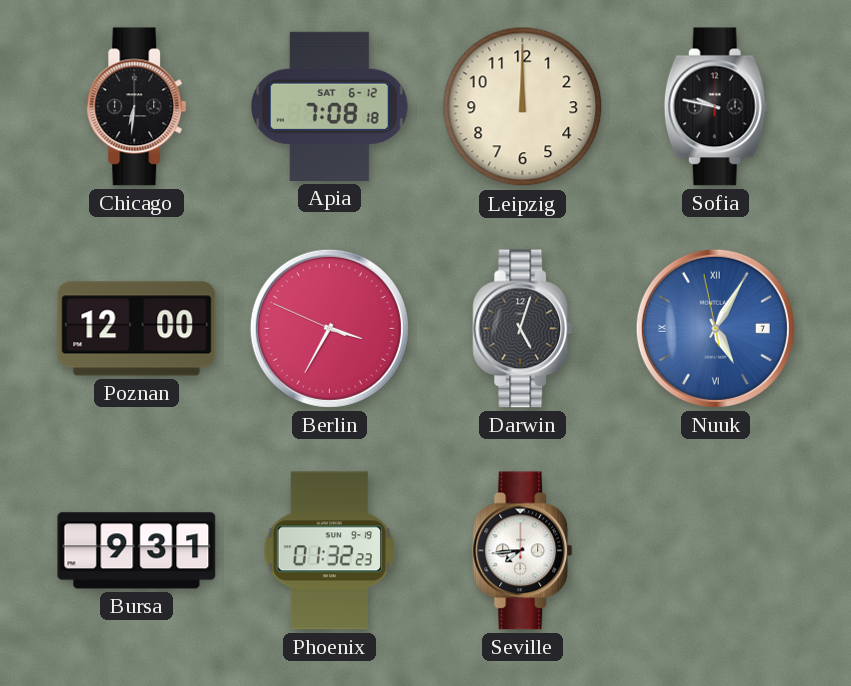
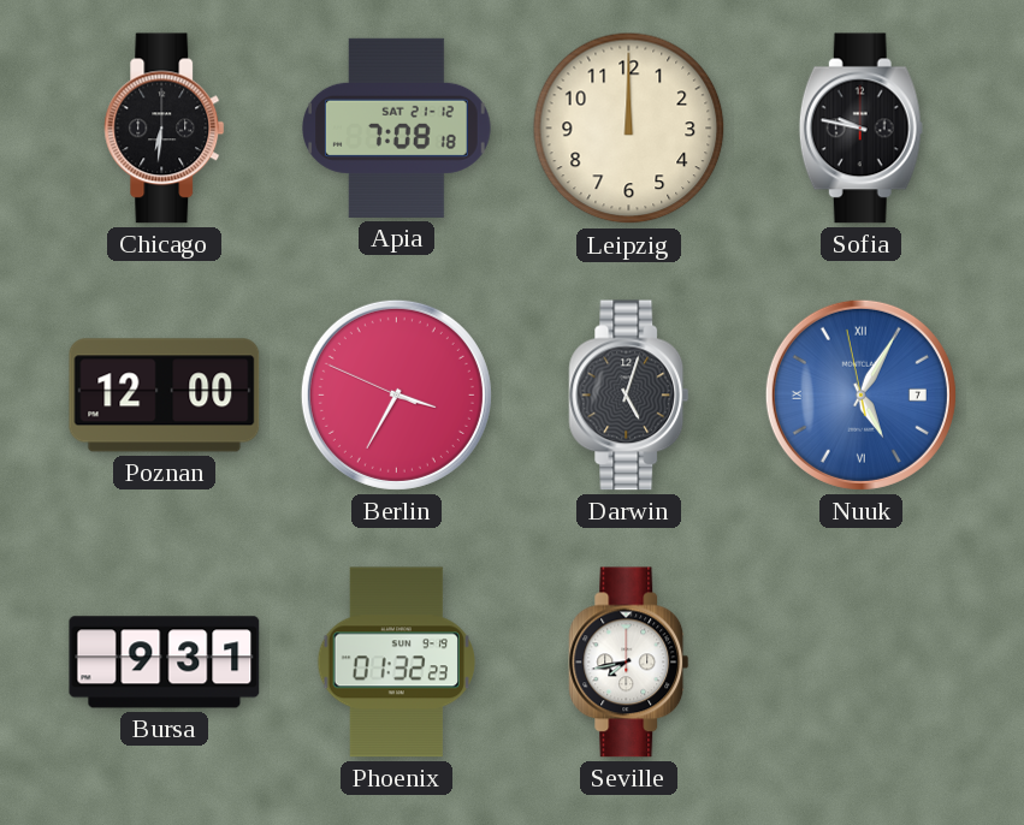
Apia date: SAT 6-12 -> SAT 21-12
Seville: 7:44 -> 7:43
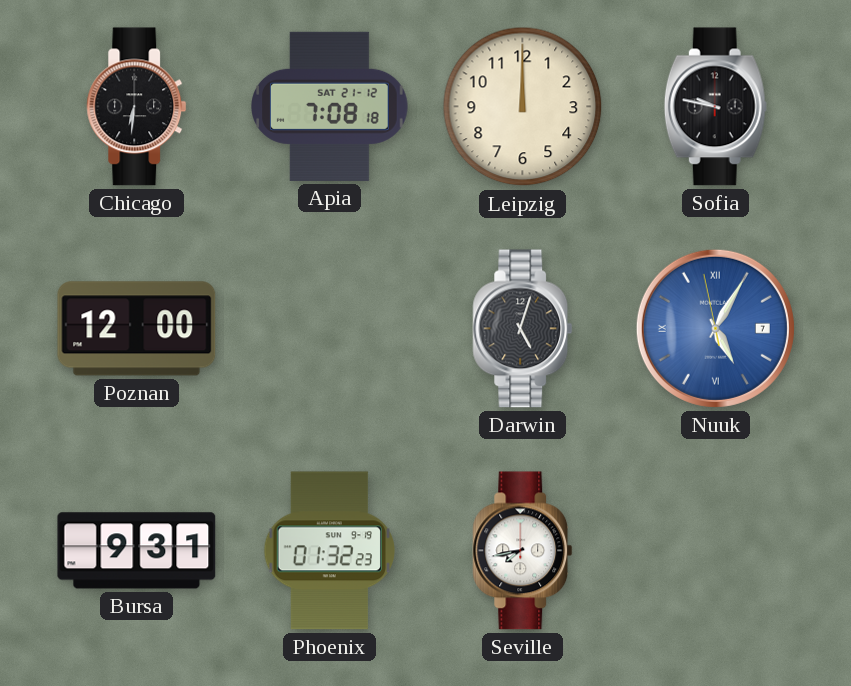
Berlin: 3:34 -> none
